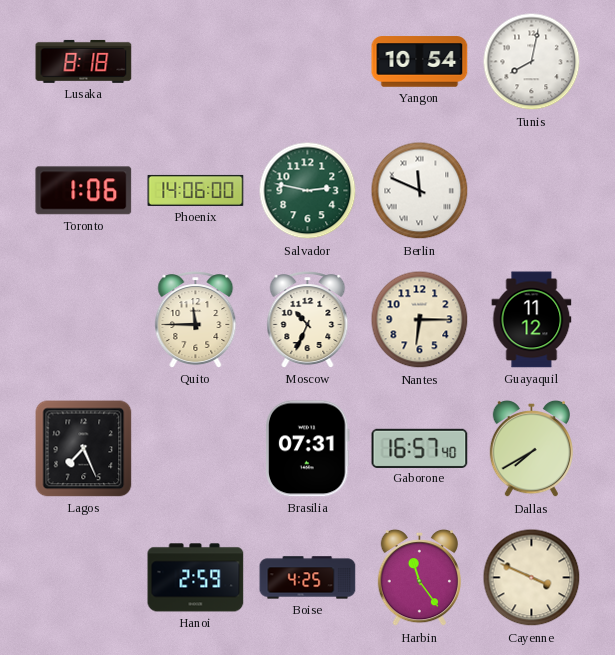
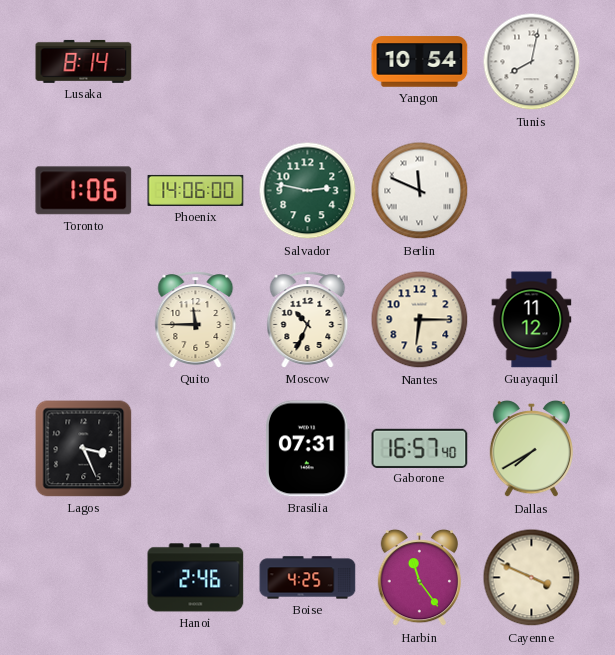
Lusaka: 8:18 -> 8:14
Lagos: 7:26 -> 3:26
Hanoi: 2:59 -> 2:46
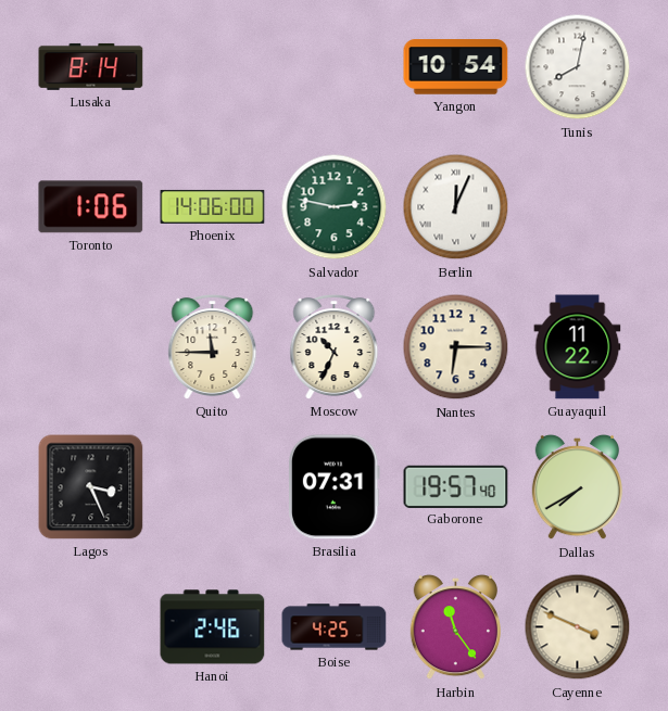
Berlin: 11:49 -> 12:04
Guayaquil: 11:12 -> 11:22
Gaborone: 16:57 -> 19:57
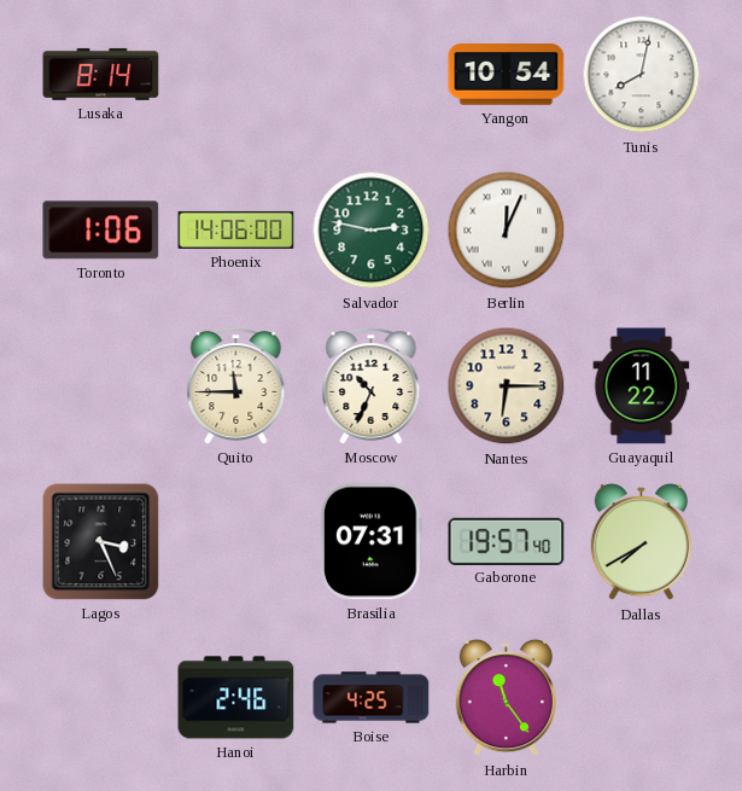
Cayenne: 3:49 -> none
